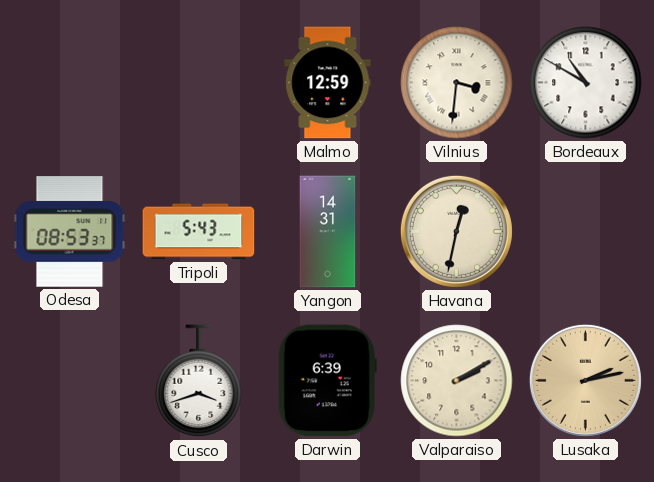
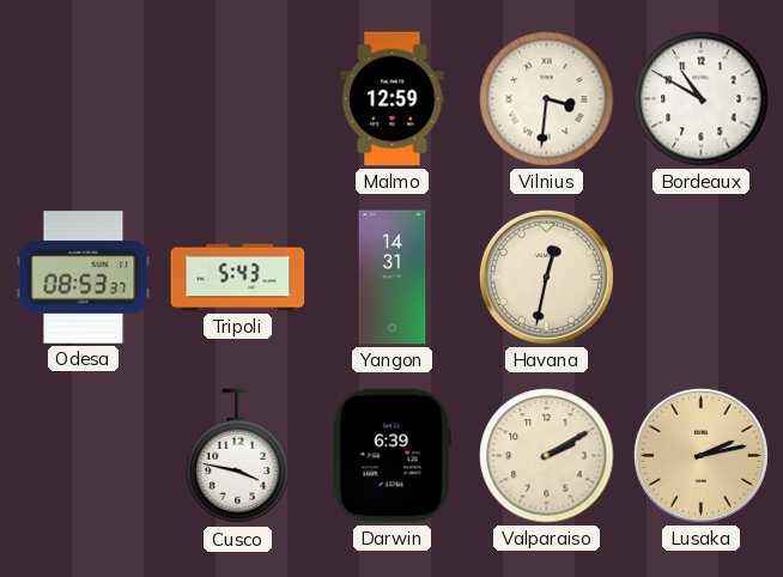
Cusco: 3:42 -> 3:47
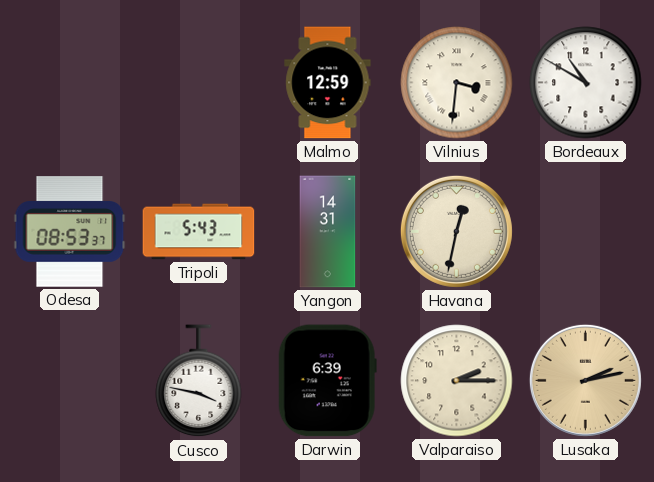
Valparaiso: 2:10 -> 2:15
